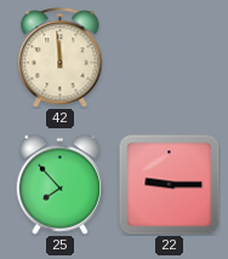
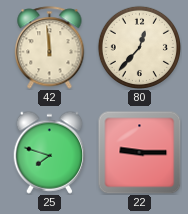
80: none -> 12:37
25: 7:53 -> 7:48
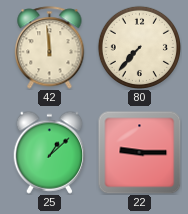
80: 12:37 -> 7:37
25: 7:48 -> 1:08
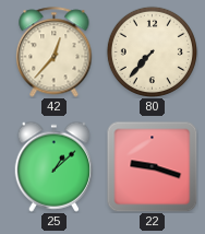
42: 11:59 -> 12:37
22: 9:15 -> 9:18
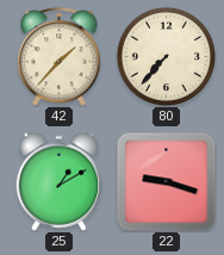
42: 12:37 -> 1:37
25: 1:08 -> 1:10
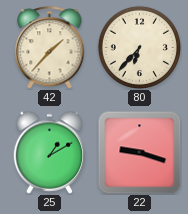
80: 7:37 -> 6:37
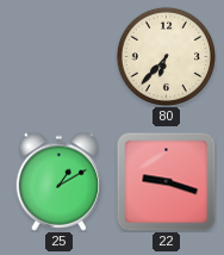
42: 1:37 -> none
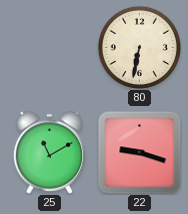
80: 6:37 -> 6:32
25: 1:10 -> 11:10
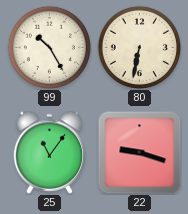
99: none -> 10:25
25: 11:10 -> 11:06
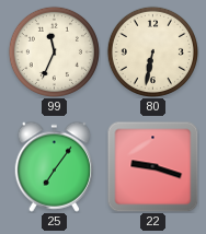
99: 10:25 -> 11:34
25: 11:06 -> 7:06
